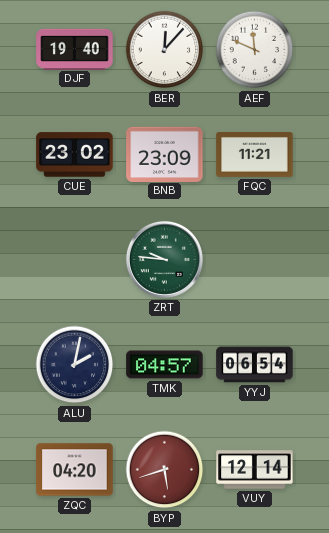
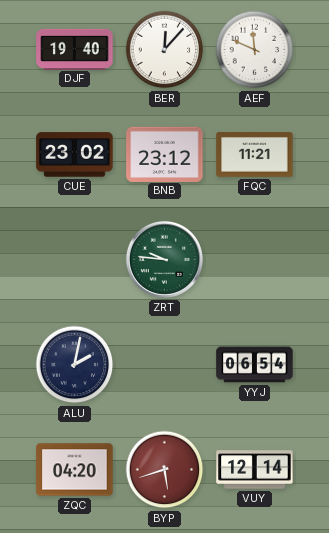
BNB: 23:09 -> 23:12
TMK: 04:57 -> none
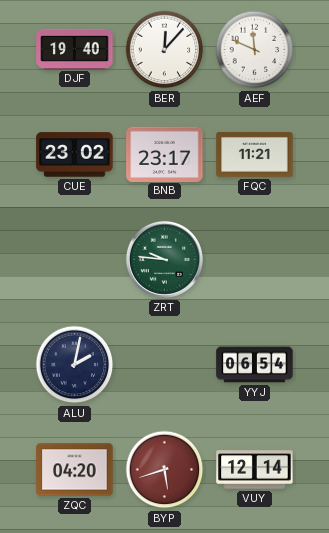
BNB: 23:12 -> 23:17
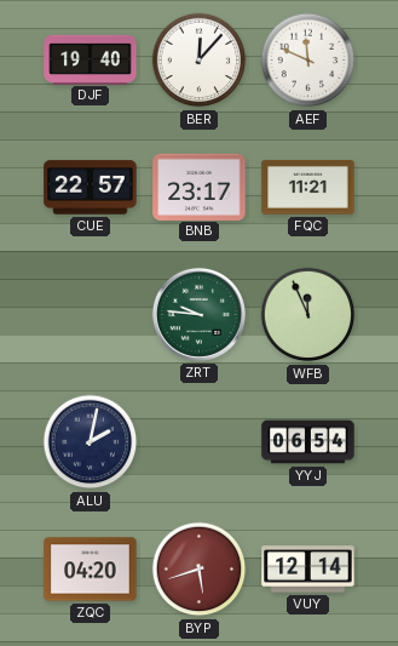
CUE: 23:02 -> 22:57
WFB: none -> 11:56
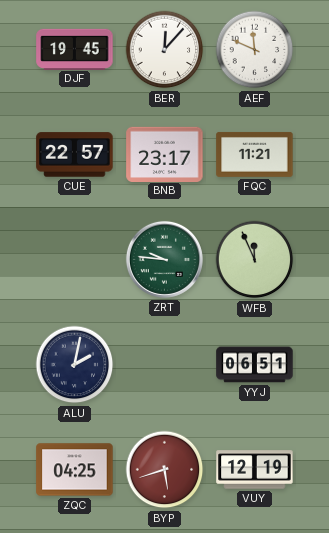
DJF: 19:40 -> 19:45
YYJ: 06:54 -> 06:51
ZQC: 04:20 -> 04:25
VUY: 12:14 -> 12:19
